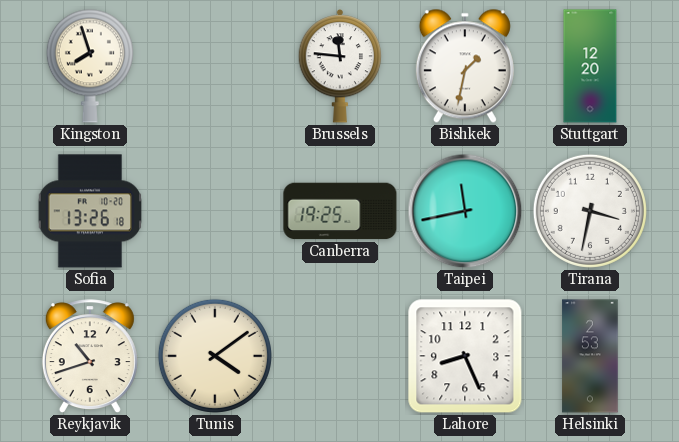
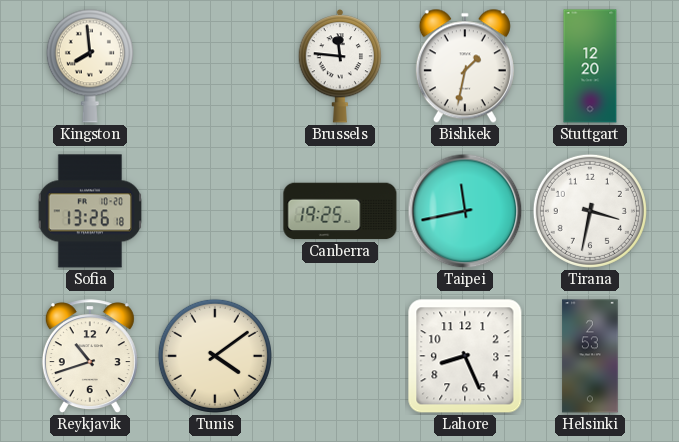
Kingston: 7:57 -> 7:59
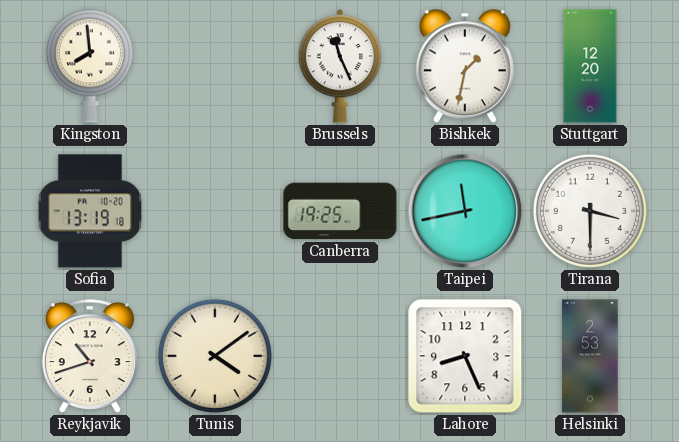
Brussels: 11:46 -> 11:26
Sofia: 13:26 -> 13:19
Tirana: 3:32 -> 3:30
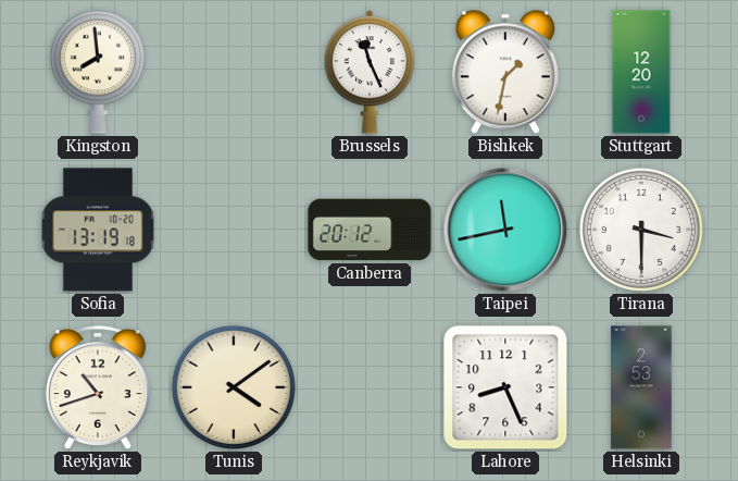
Canberra: 19:25 -> 20:12
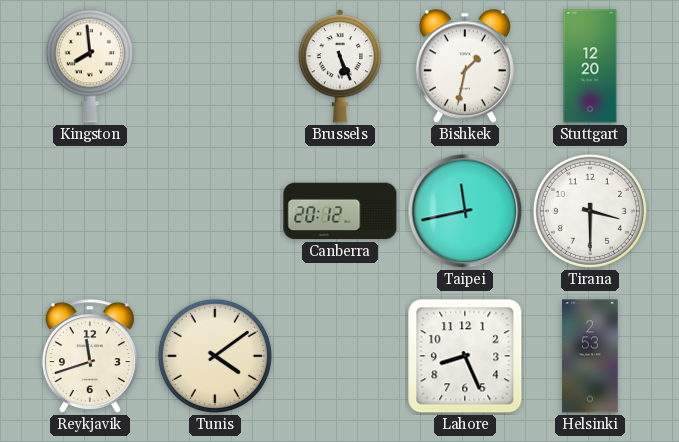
Brussels: 11:26 -> 5:26
Sofia: 13:19 -> none
Reykjavik: 10:42 -> 11:42
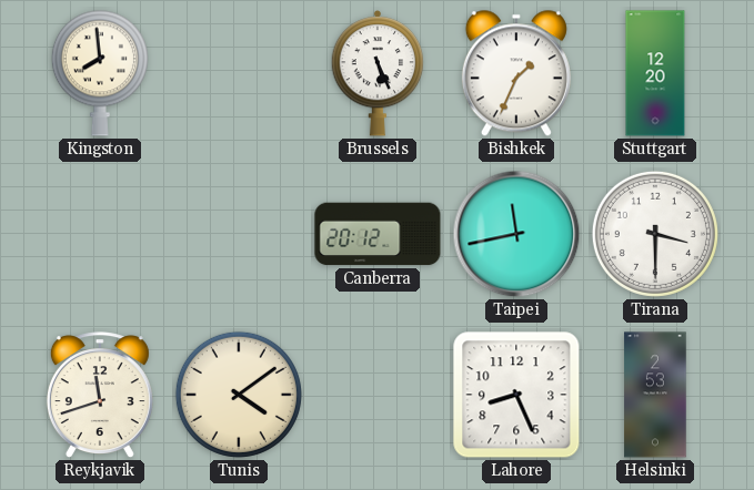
Bishkek: 1:32 -> 1:34
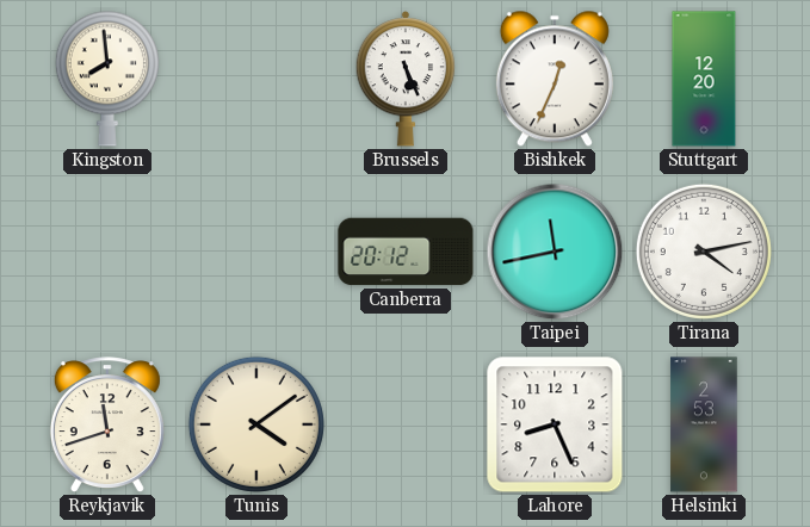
Bishkek: 1:34 -> 12:34
Tirana: 3:30 -> 4:13
